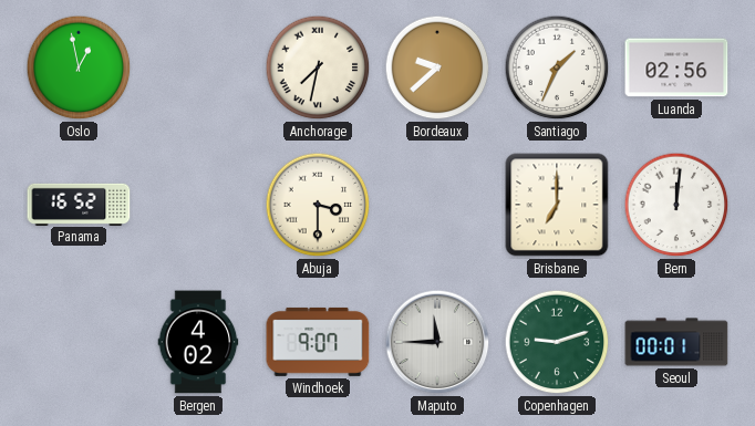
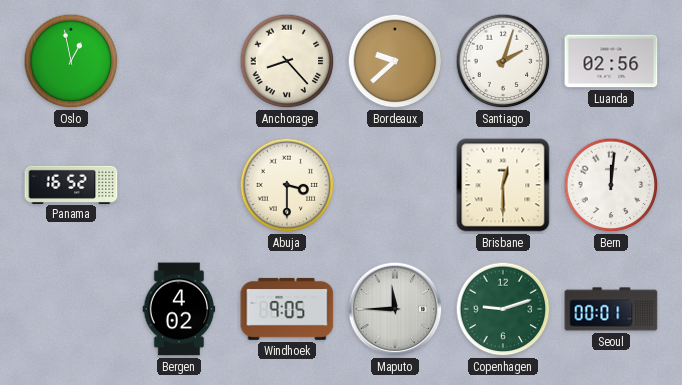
Anchorage: 7:32 -> 8:23
Santiago: 1:34 -> 2:03
Brisbane: 7:00 -> 12:30
Windhoek: 9:07 -> 9:05
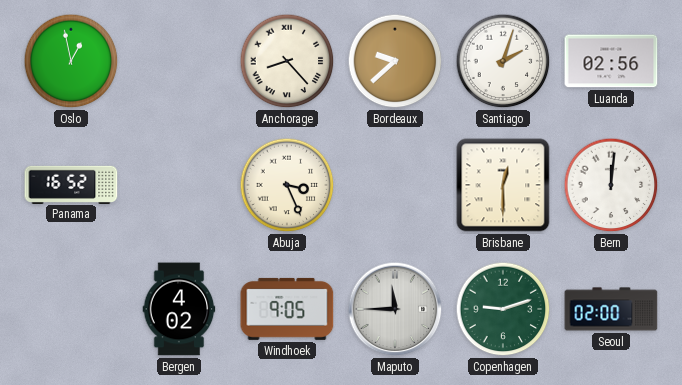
Abuja: 3:30 -> 3:26
Seoul: 00:01 -> 02:00
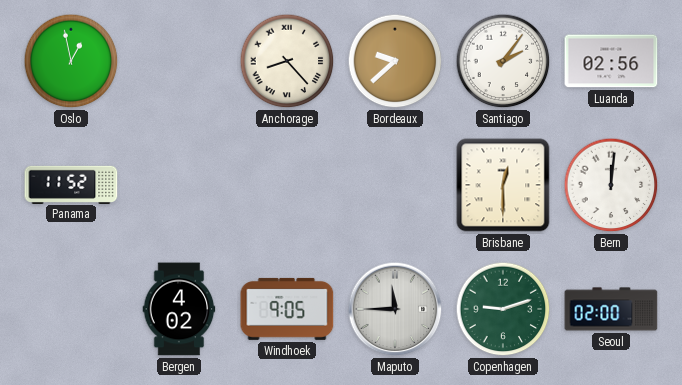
Santiago: 2:03 -> 2:06
Panama: 16:52 -> 11:52
Abuja: 3:26 -> none
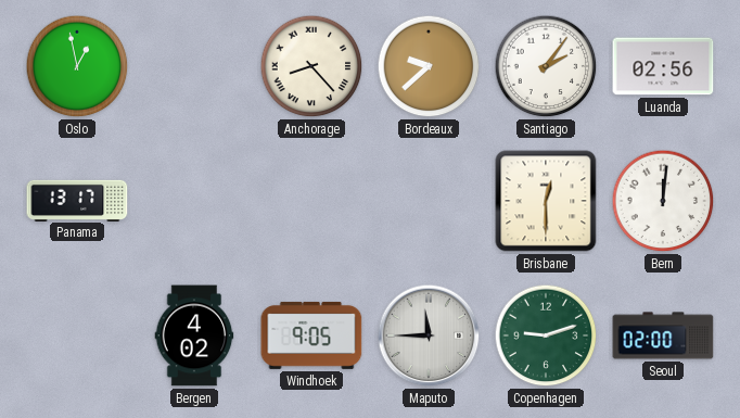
Panama: 11:52 -> 13:17
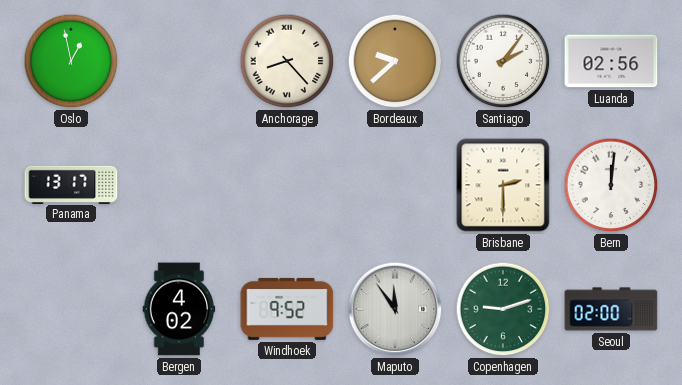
Brisbane: 12:30 -> 2:30
Windhoek: 9:05 -> 9:52
Maputo: 11:45 -> 11:54
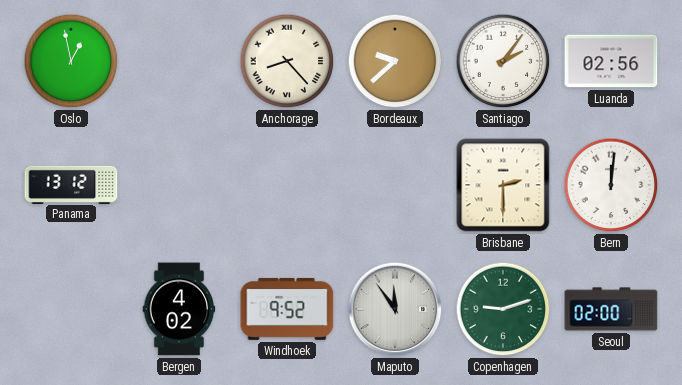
Panama: 13:17 -> 13:12
